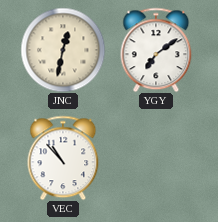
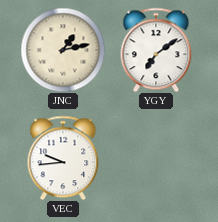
JNC: 12:32 -> 1:13
VEC: 10:53 -> 9:44
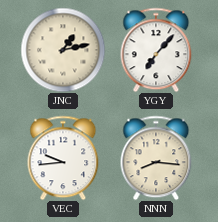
YGY: 7:09 -> 7:07
NNN: none -> 8:16
